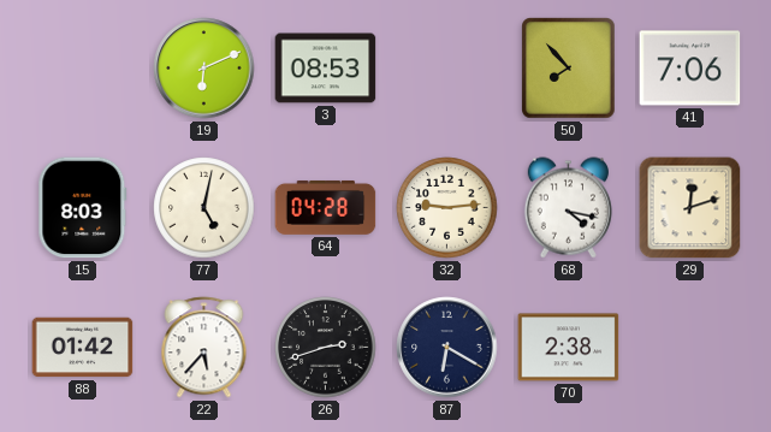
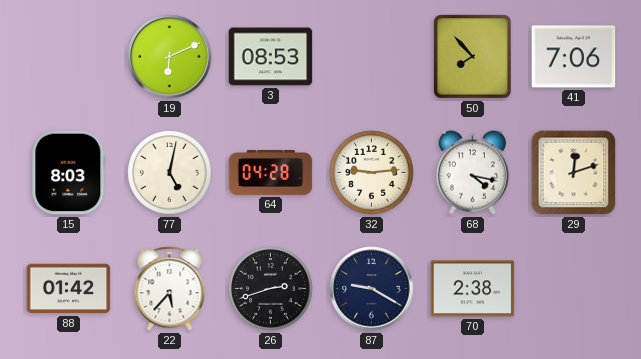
87: 6:20 -> 9:20
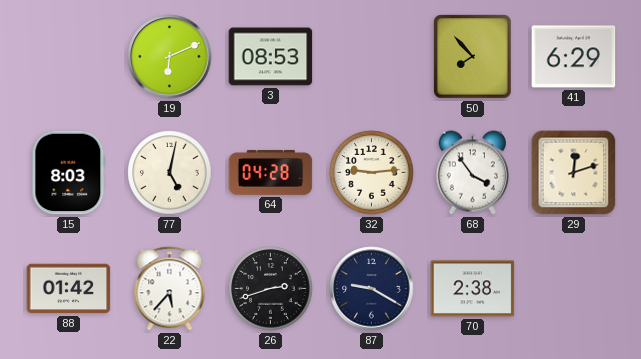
41: 7:06 -> 6:29
68: 4:17 -> 3:54
